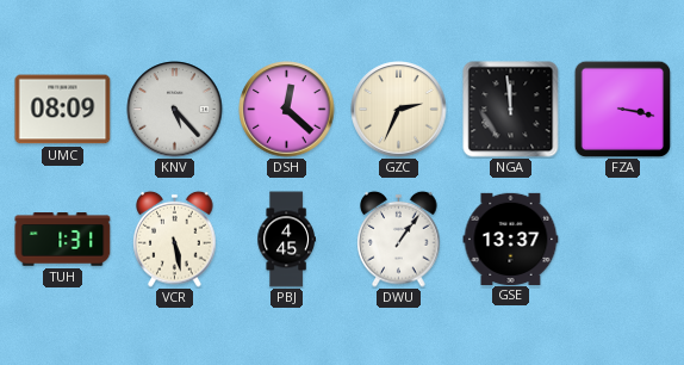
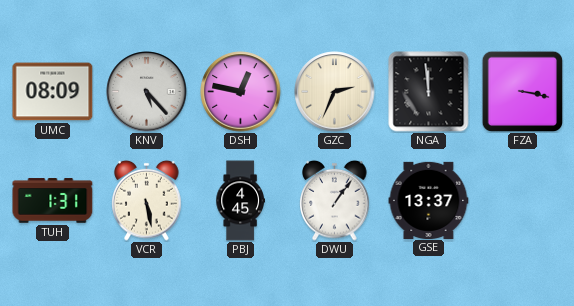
DSH: 12:22 -> 12:47
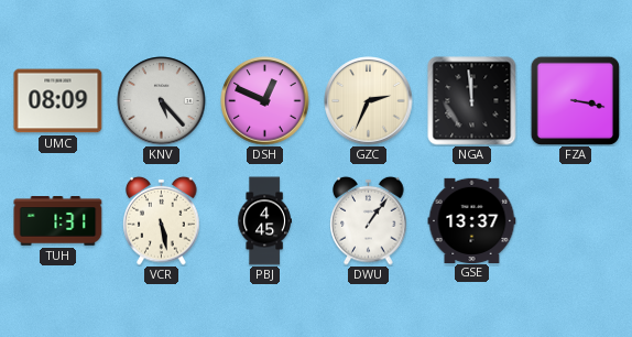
DSH: 12:47 -> 12:49
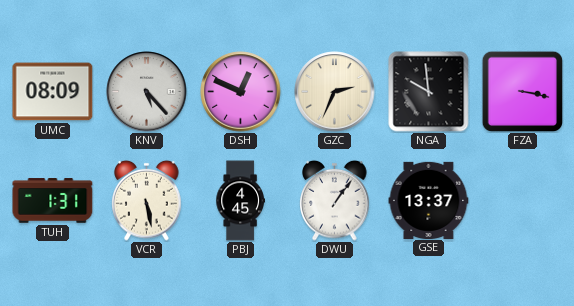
NGA: 11:59 -> 9:59
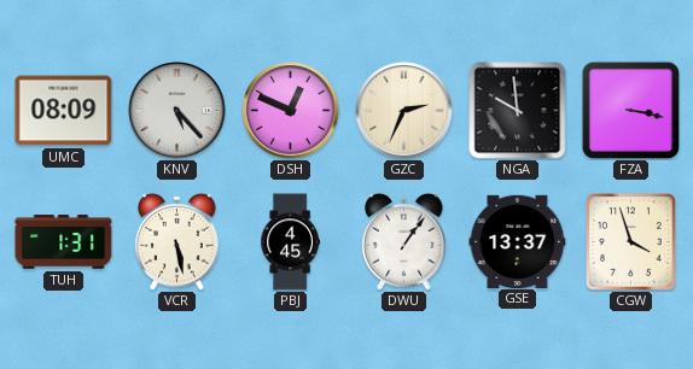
CGW: none -> 3:57
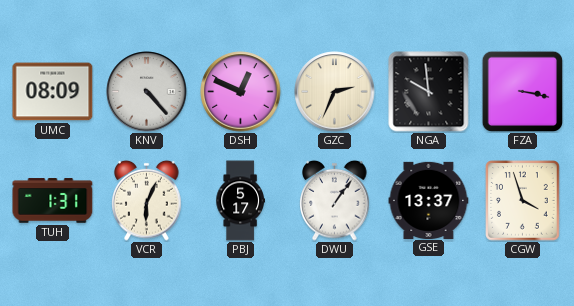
KNV: 5:23 -> 4:23
VCR: 5:28 -> 6:04
PBJ: 4:45 -> 5:17
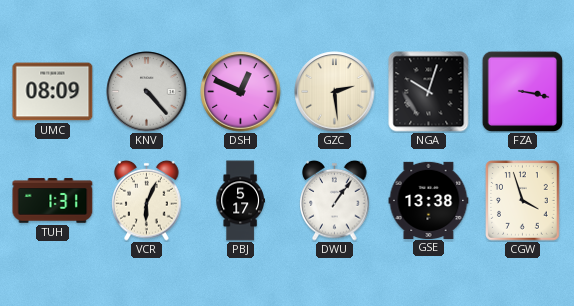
GZC: 2:34 -> 2:29
NGA: 9:59 -> 10:03
GSE: 13:37 -> 13:38
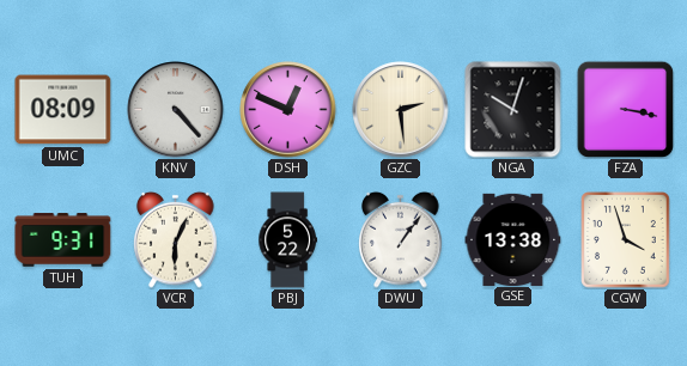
TUH: 1:31 -> 9:31
PBJ: 5:17 -> 5:22
